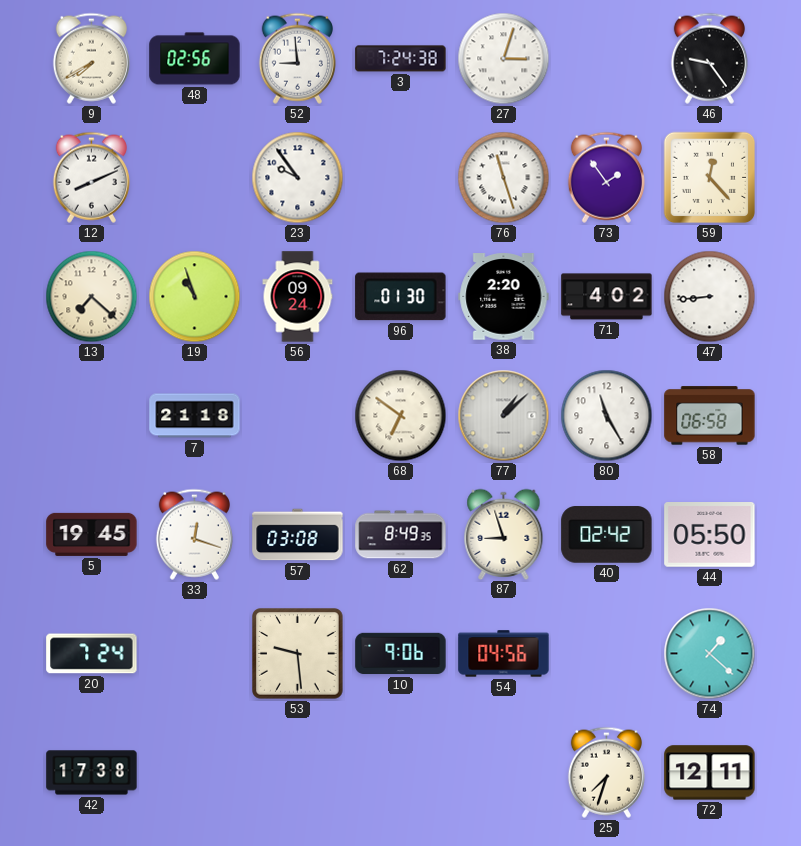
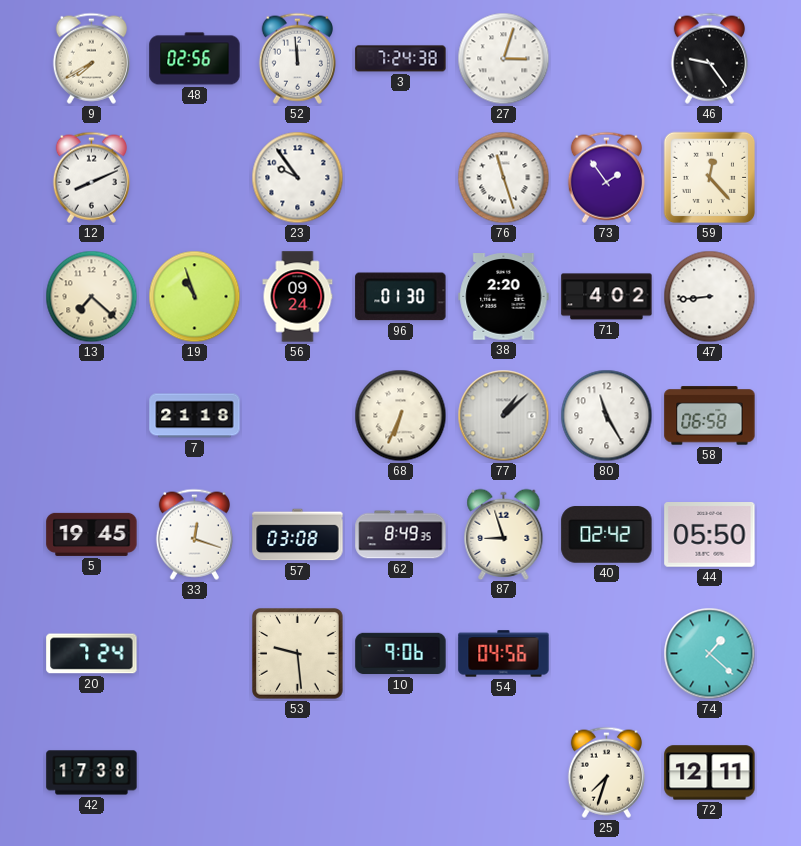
52: 8:59 -> 11:59
68: 6:51 -> 6:34
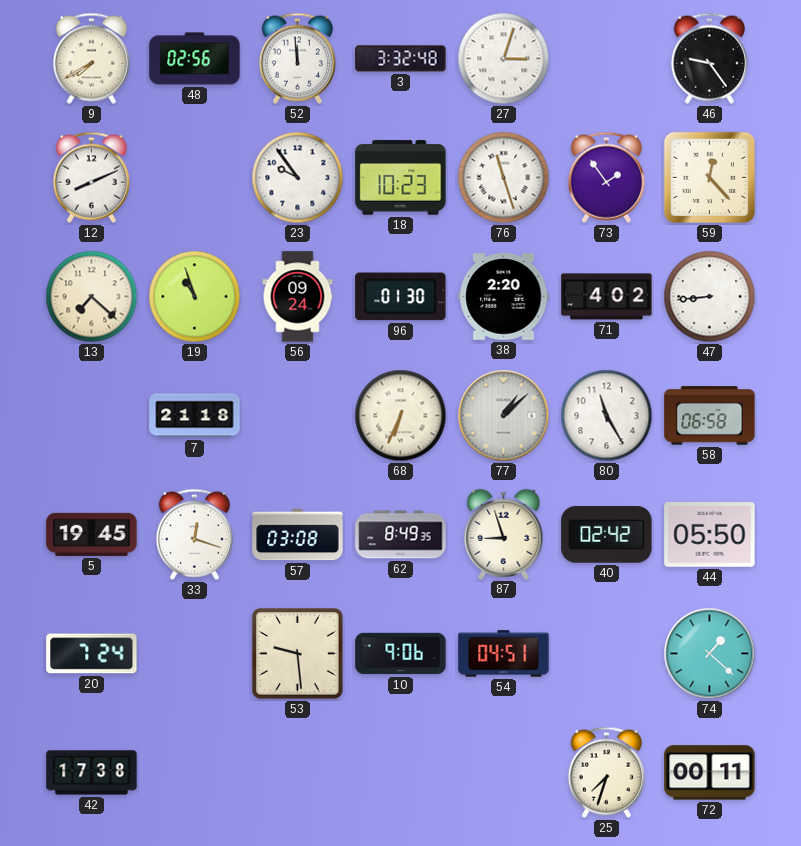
3: 7:24 -> 3:32
18: none -> 10:23
54: 04:56 -> 04:51
72: 12:11 -> 00:11
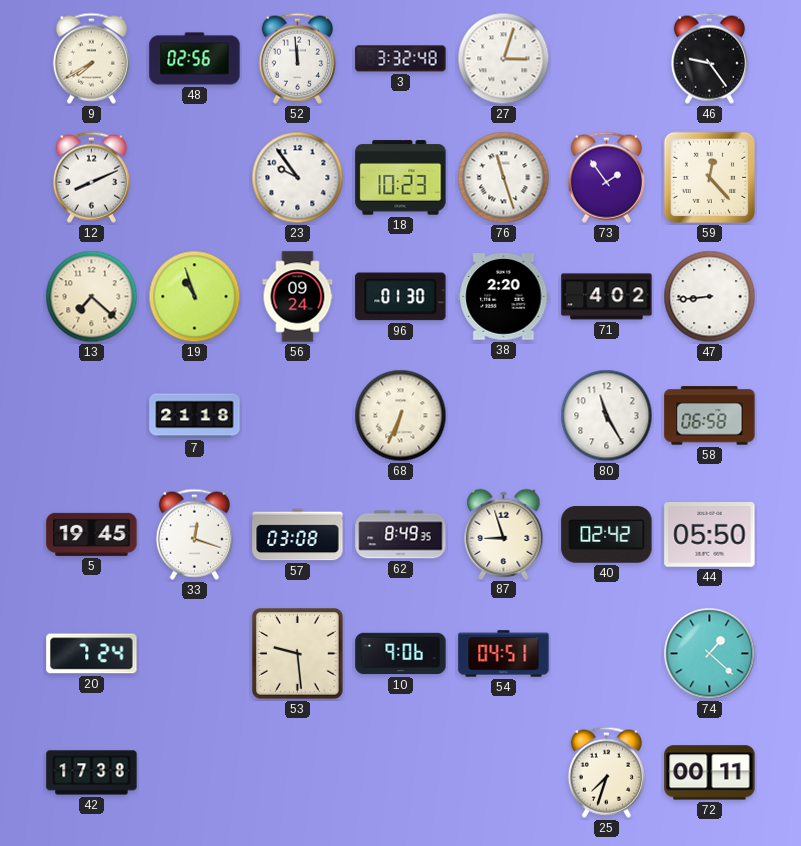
77: 1:08 -> none
